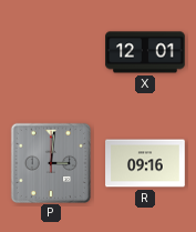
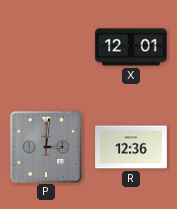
R: 09:16 -> 12:36
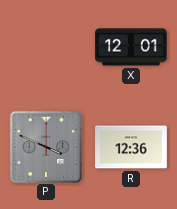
P: 3:01 -> 3:49
